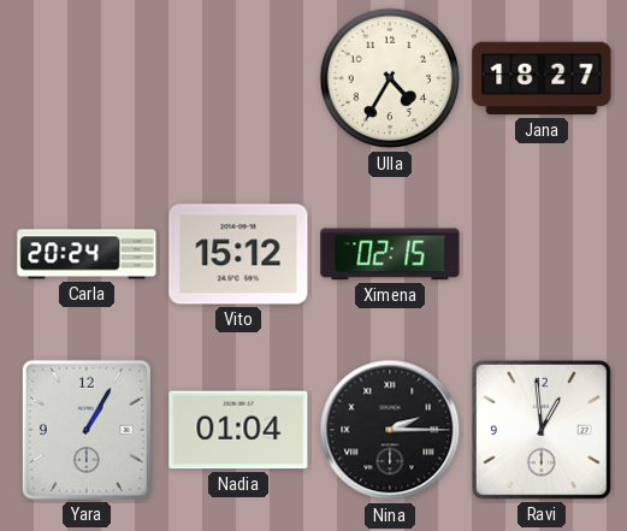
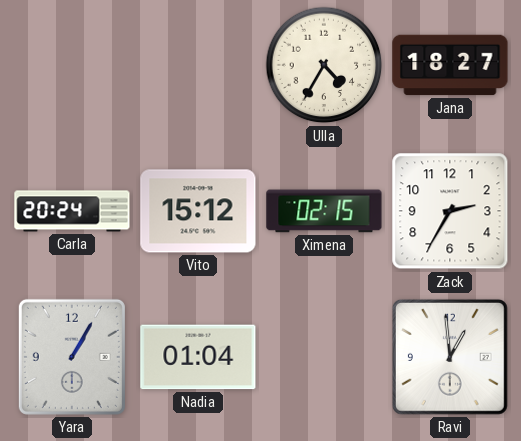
Zack: none -> 2:35
Nina: 2:15 -> none
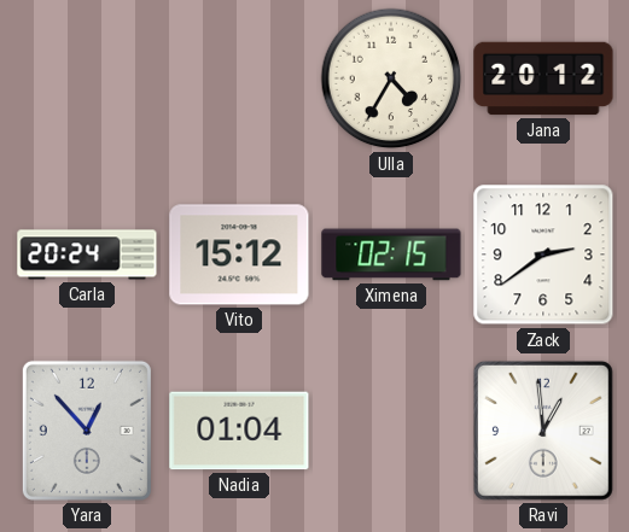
Jana: 18:27 -> 20:12
Zack: 2:35 -> 2:39
Yara: 1:05 -> 12:53
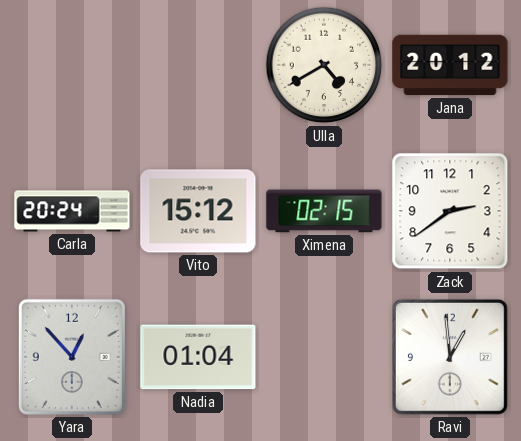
Ulla: 4:35 -> 4:40
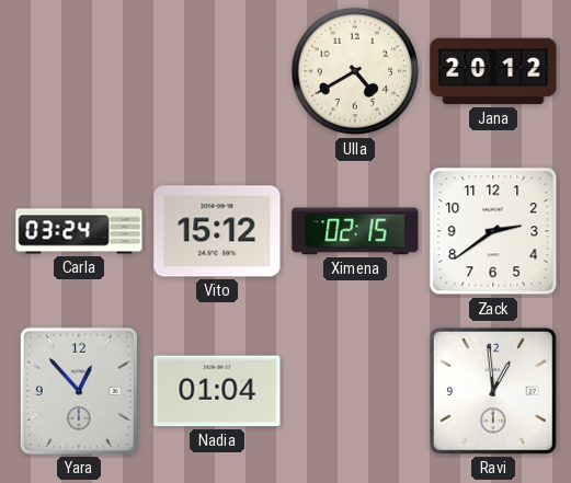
Carla: 20:24 -> 03:24
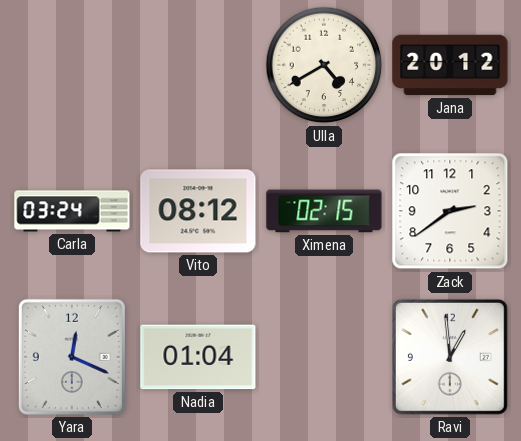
Vito: 15:12 -> 08:12
Yara: 12:53 -> 12:19
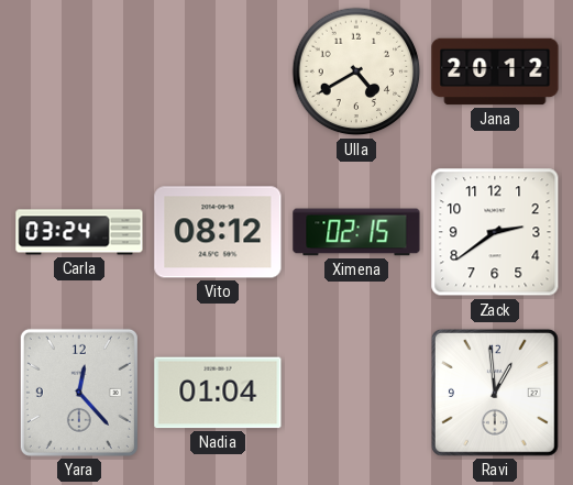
Yara: 12:19 -> 12:23
